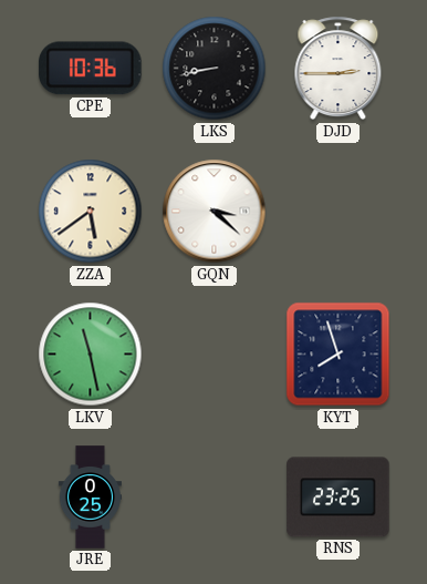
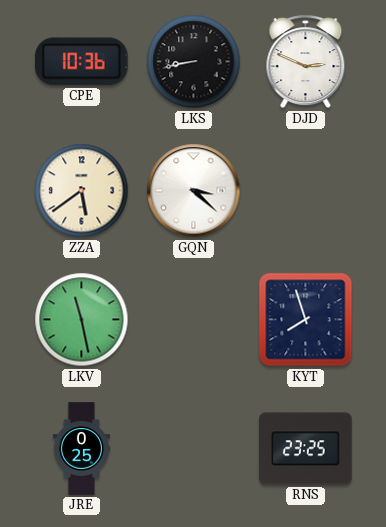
DJD: 2:45 -> 2:49
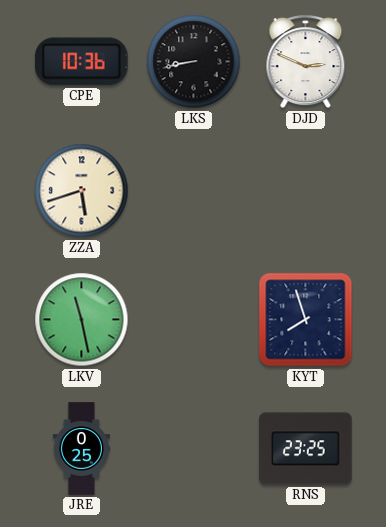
ZZA: 5:39 -> 5:42
GQN: 3:22 -> none
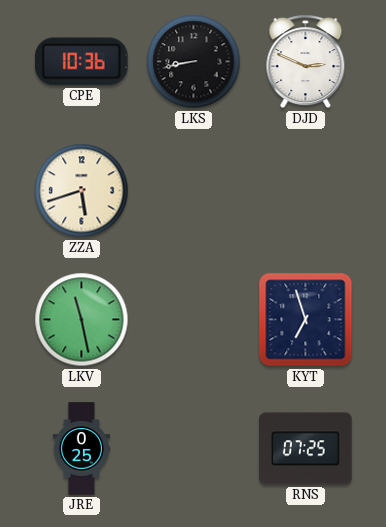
KYT: 7:57 -> 6:57
RNS: 23:25 -> 07:25
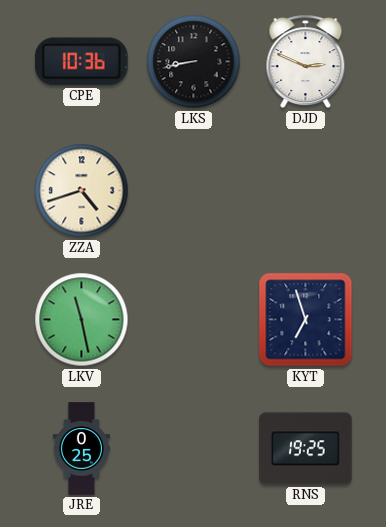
ZZA: 5:42 -> 4:42
RNS: 07:25 -> 19:25
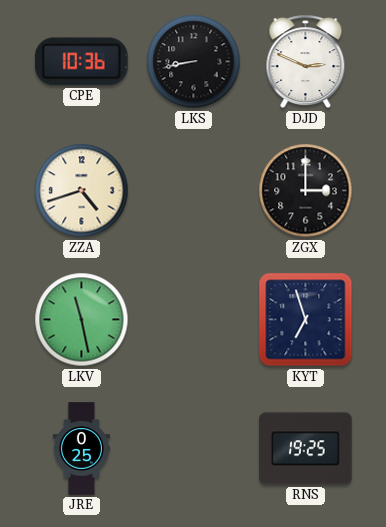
ZGX: none -> 3:00
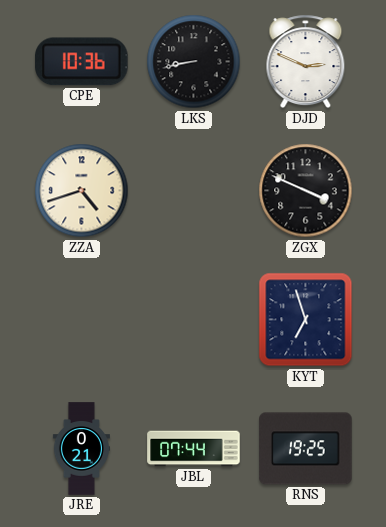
ZGX: 3:00 -> 3:49
LKV: 11:28 -> none
JRE: 0:25 -> 0:21
JBL: none -> 07:44
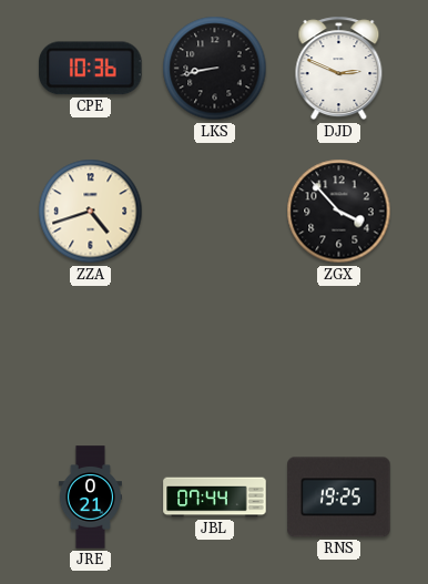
ZGX: 3:49 -> 3:53
KYT: 6:57 -> none
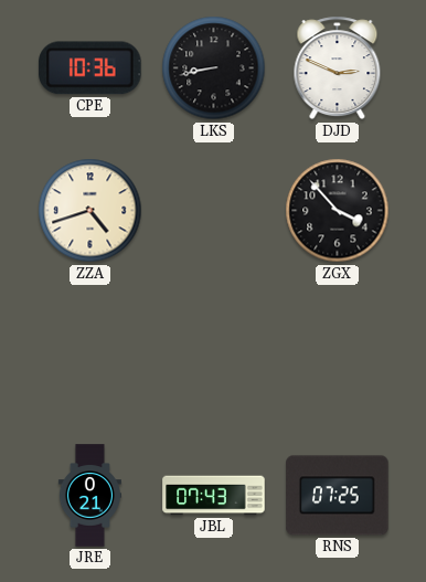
JBL: 07:44 -> 07:43
RNS: 19:25 -> 07:25
